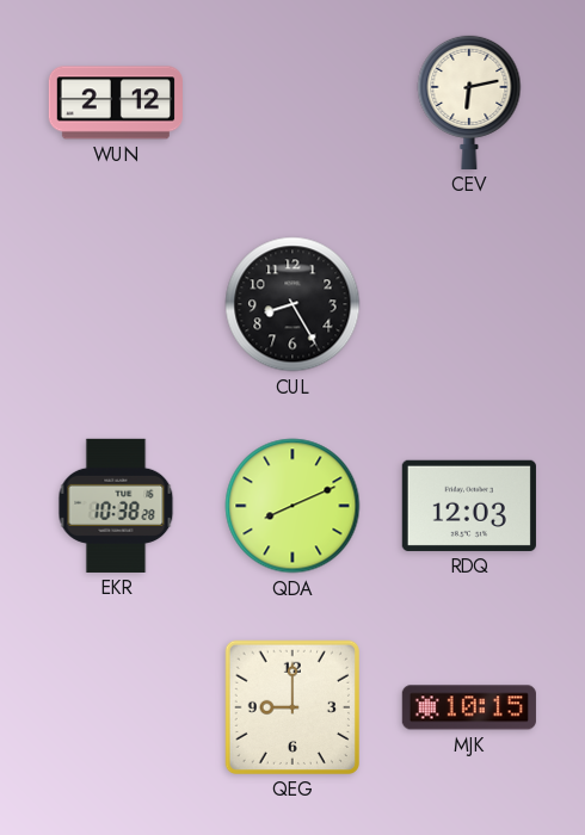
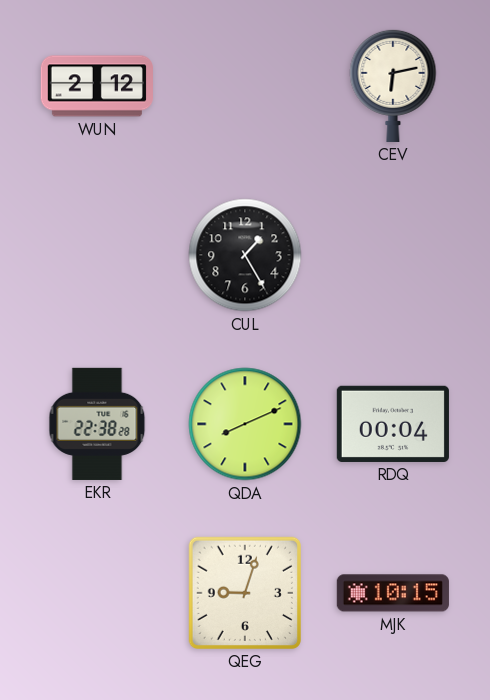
CUL: 8:25 -> 1:25
EKR: 10:38 -> 22:38
RDQ: 12:03 -> 00:04
QEG: 9:00 -> 9:03
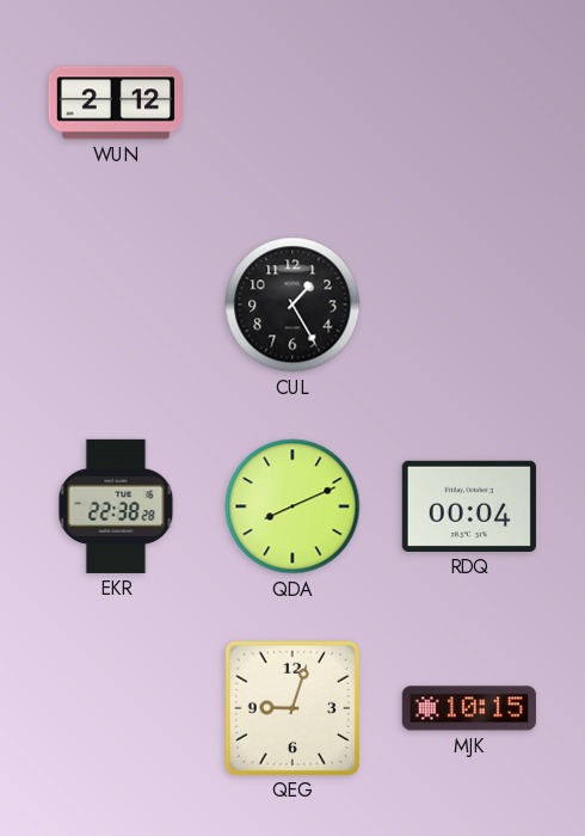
CEV: 6:13 -> none
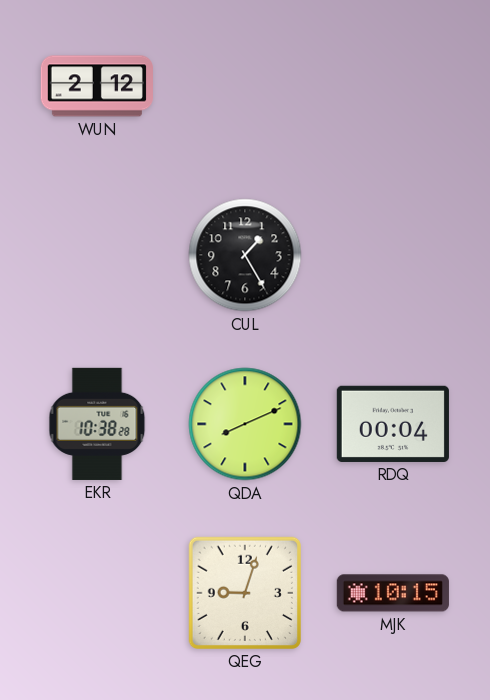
EKR: 22:38 -> 10:38
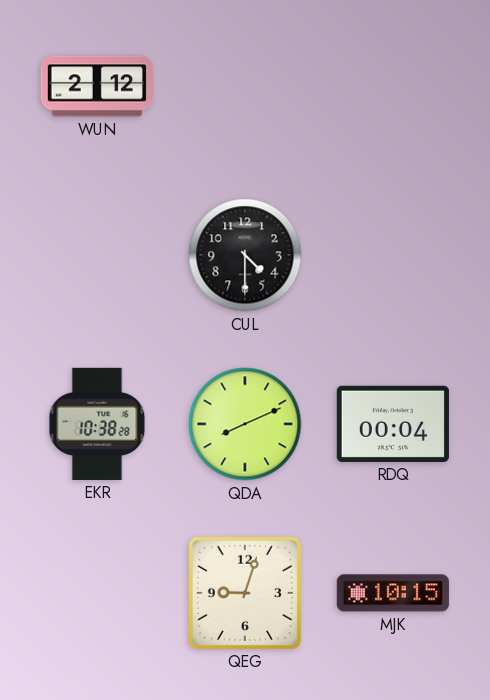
CUL: 1:25 -> 4:30
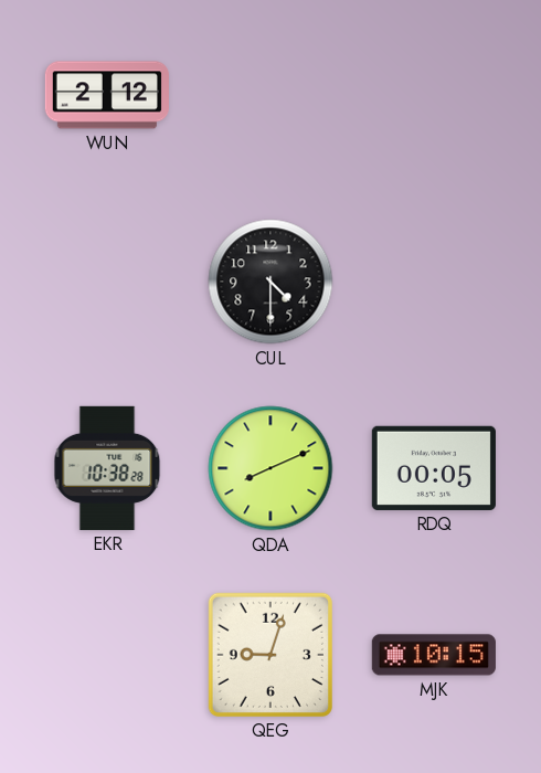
RDQ: 00:04 -> 00:05
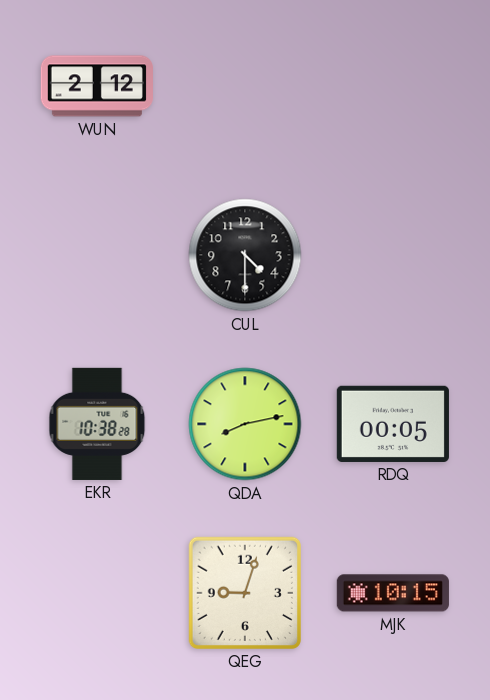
QDA: 8:11 -> 8:13
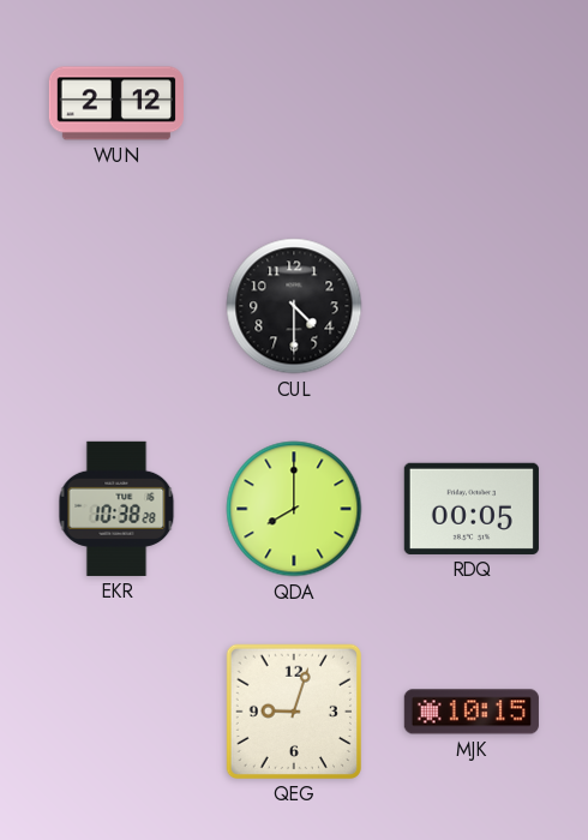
QDA: 8:13 -> 8:00
